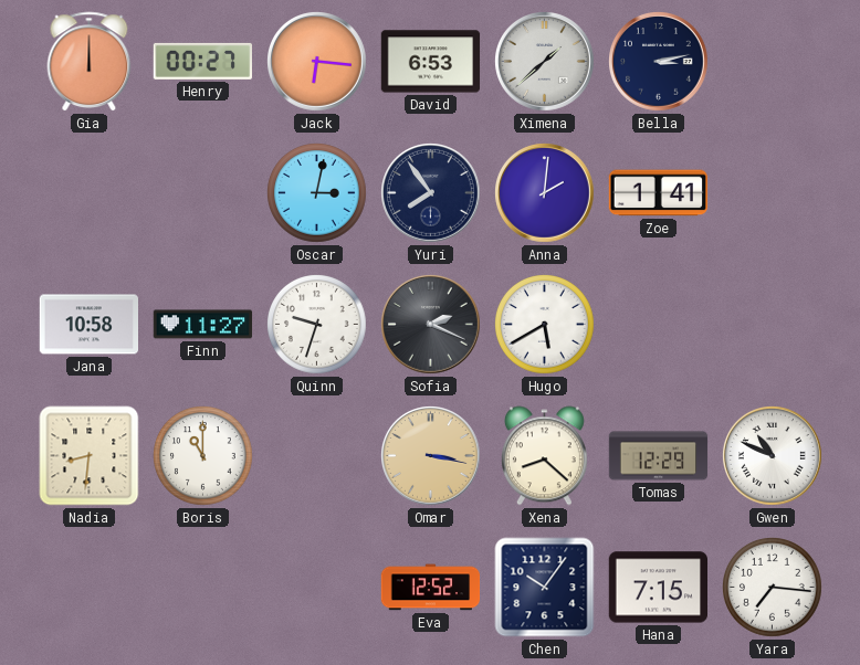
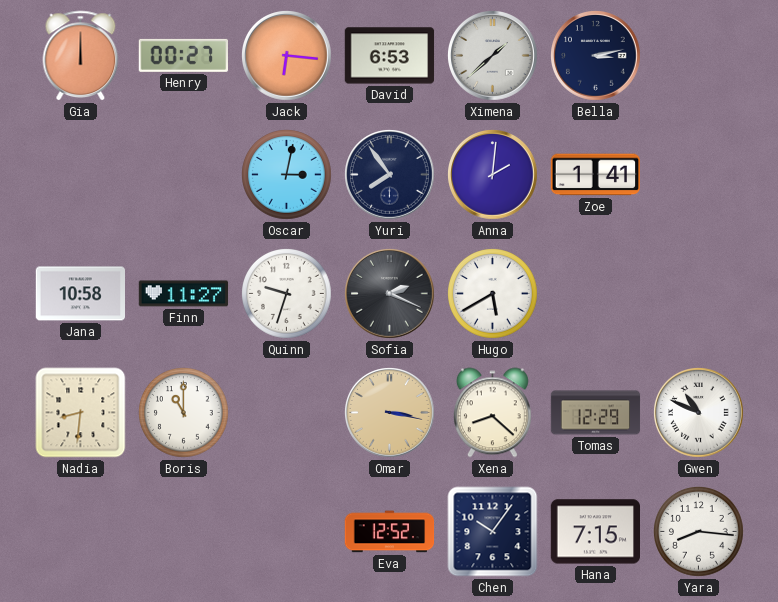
Yara: 7:16 -> 8:16
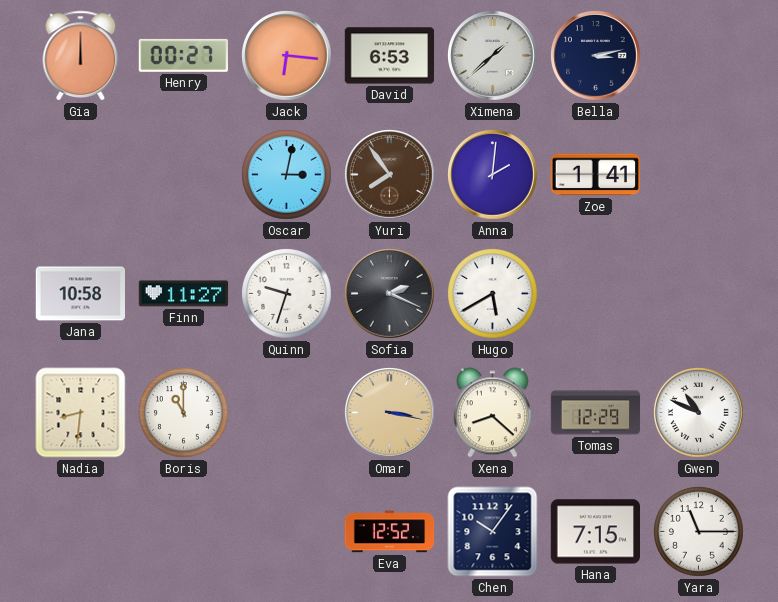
Yuri dial: navy -> brown
Yara: 8:16 -> 11:15
